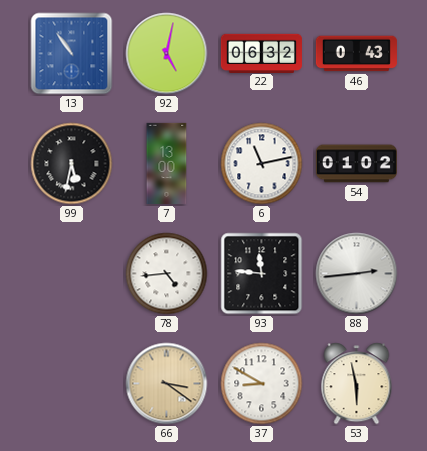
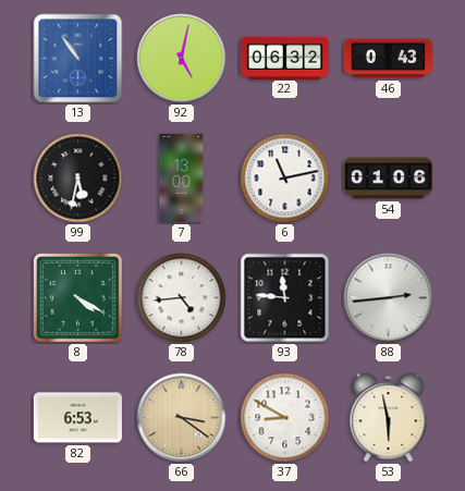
54: 01:02 -> 01:06
8: none -> 4:20
82: none -> 6:53
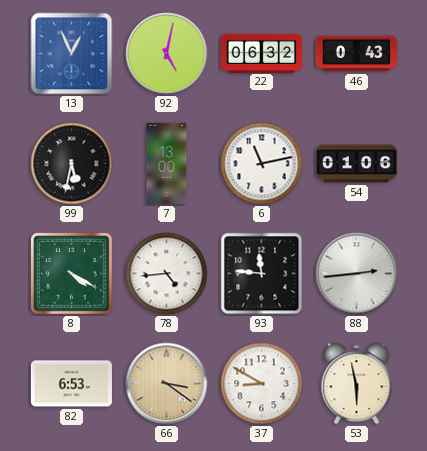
13: 10:54 -> 12:56
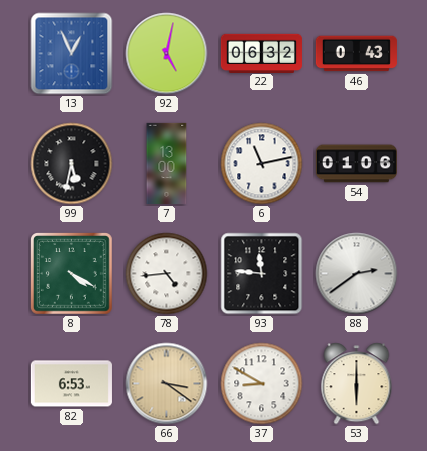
88: 2:44 -> 2:39
53: 5:58 -> 6:00
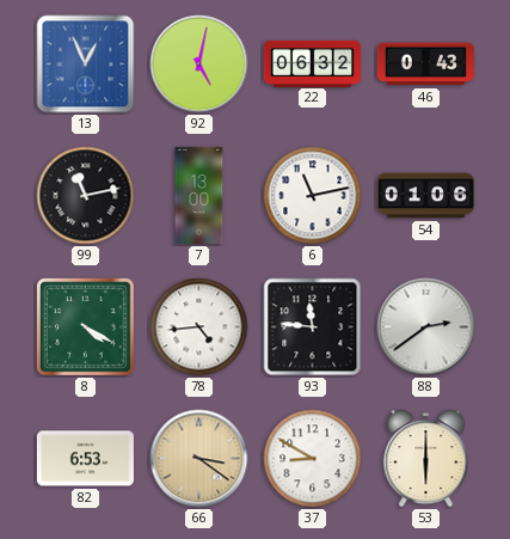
99: 5:32 -> 11:13
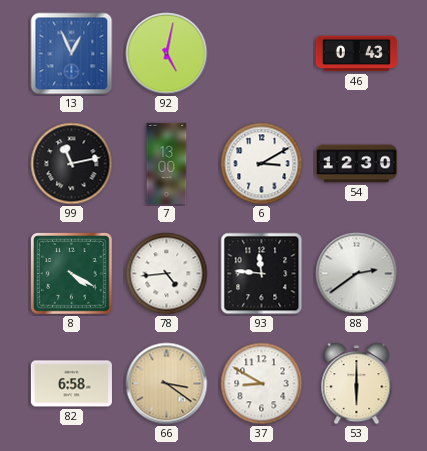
22: 06:32 -> none
6: 11:13 -> 3:10
54: 01:06 -> 12:30
82: 6:53 -> 6:58
